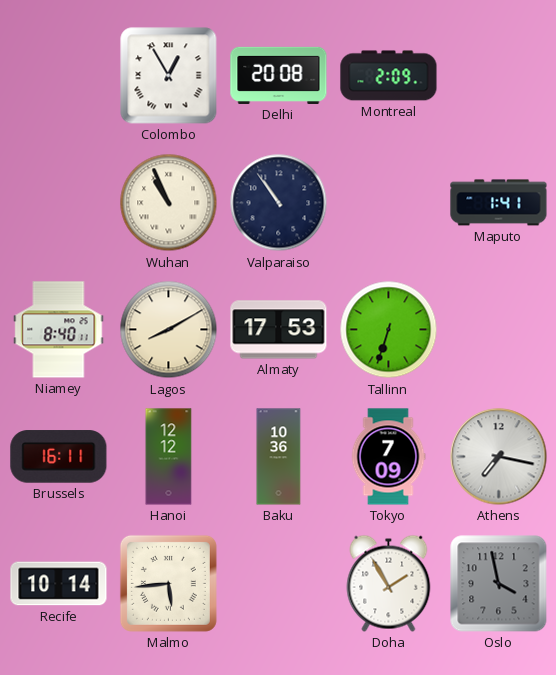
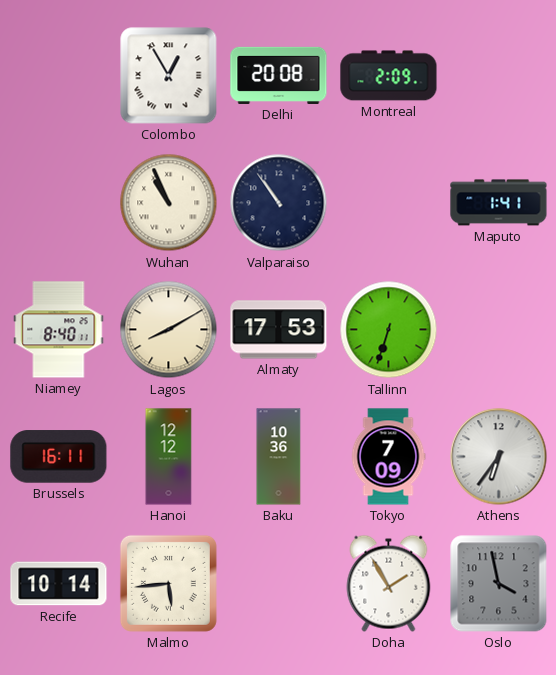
Athens: 7:17 -> 6:36
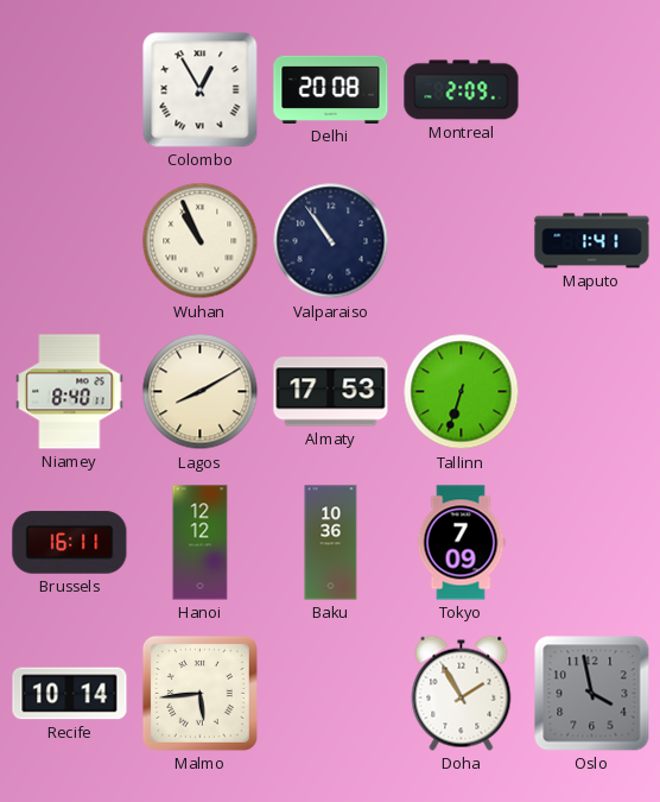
Athens: 6:36 -> none
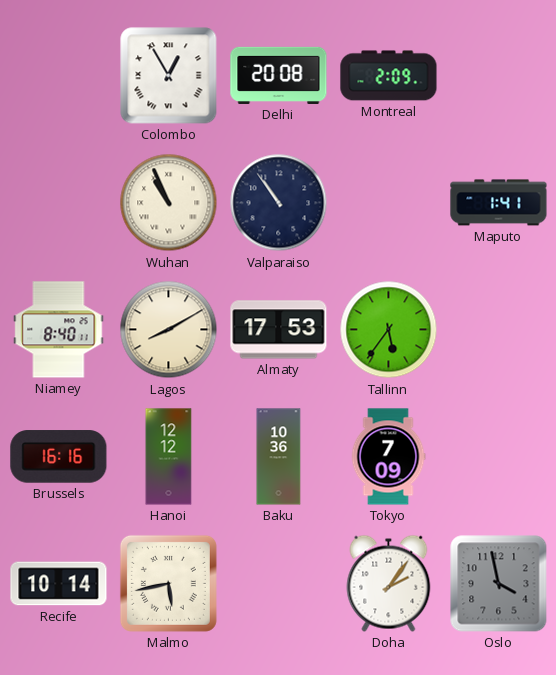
Tallinn: 6:33 -> 5:36
Brussels: 16:11 -> 16:16
Malmo: 5:44 -> 5:43
Doha: 1:55 -> 2:06
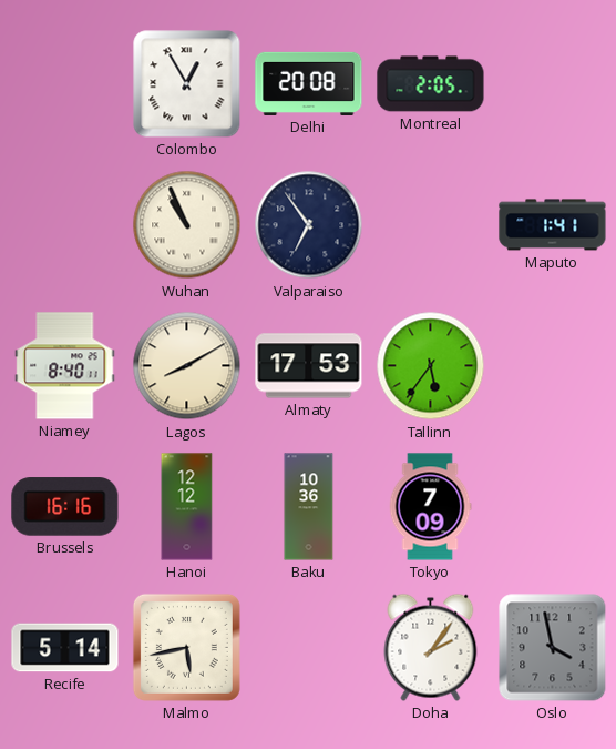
Montreal: 2:09 -> 2:05
Valparaiso: 10:54 -> 6:54
Recife: 10:14 -> 5:14
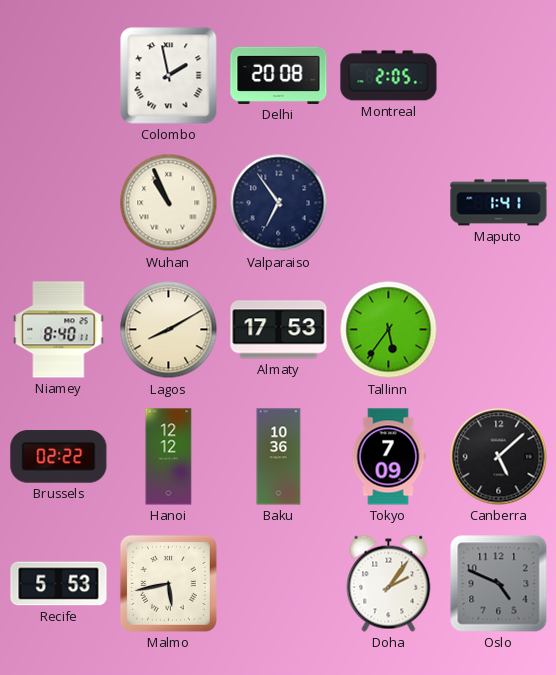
Colombo: 12:55 -> 1:58
Brussels: 16:16 -> 02:22
Canberra: none -> 5:08
Recife: 5:14 -> 5:53
Oslo: 3:58 -> 4:49
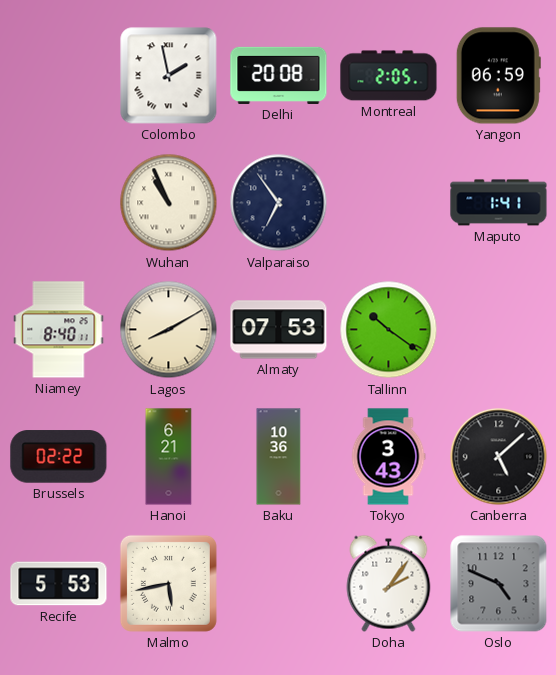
Yangon: none -> 06:59
Almaty: 17:53 -> 07:53
Tallinn: 5:36 -> 10:21
Hanoi: 12:12 -> 6:21
Tokyo: 7:09 -> 3:43
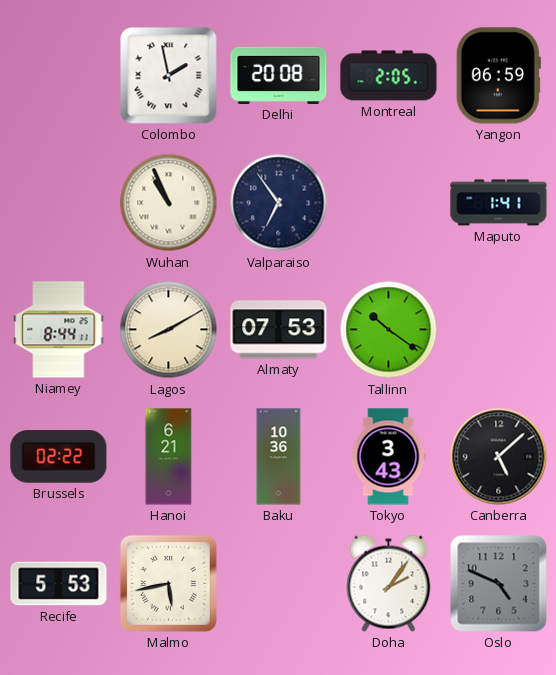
Niamey: 8:40 -> 8:44
